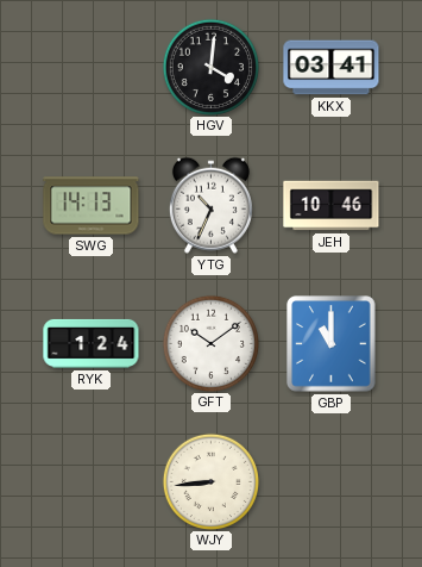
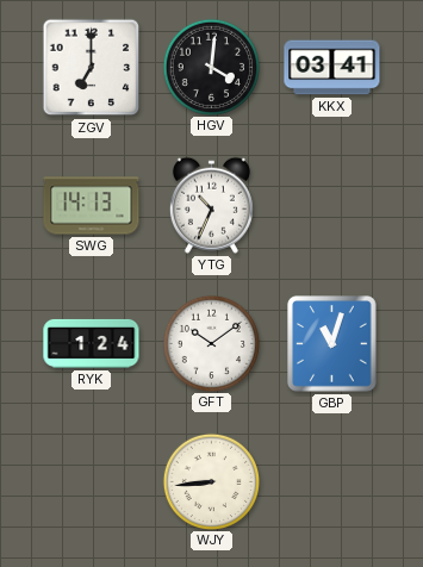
ZGV: none -> 7:00
JEH: 10:46 -> none
GBP: 11:00 -> 11:03
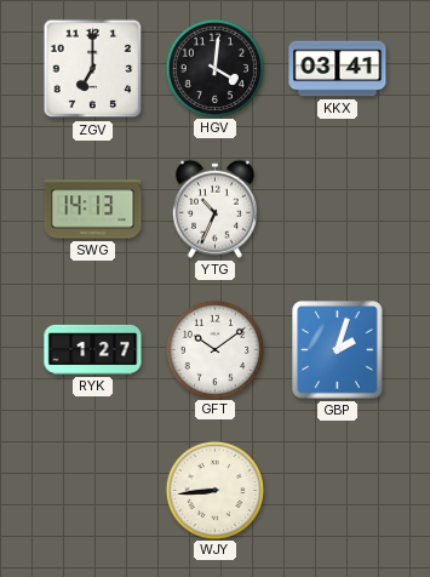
RYK: 1:24 -> 1:27
GBP: 11:03 -> 2:03
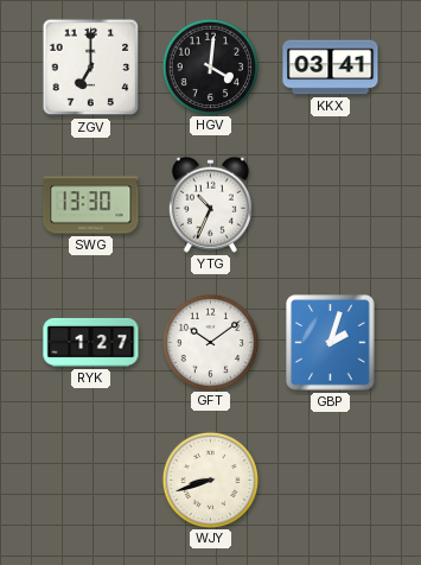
SWG: 14:13 -> 13:30
WJY: 8:44 -> 8:42
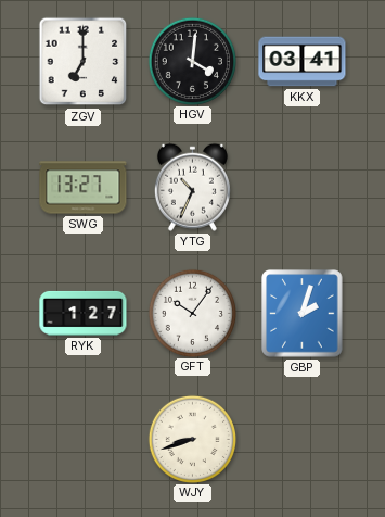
SWG: 13:30 -> 13:27
GFT: 10:09 -> 10:06
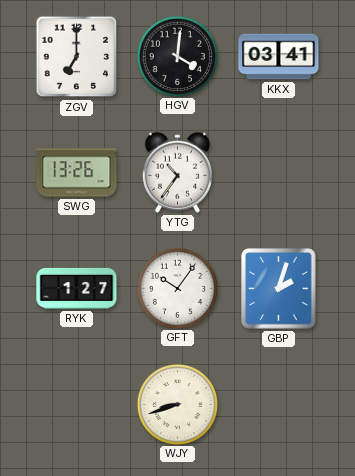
SWG: 13:27 -> 13:26
YTG: 10:34 -> 10:36
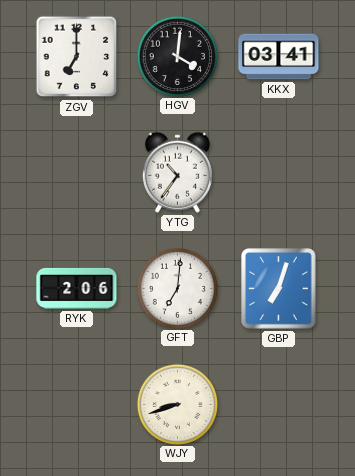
SWG: 13:26 -> none
RYK: 1:27 -> 2:06
GFT: 10:06 -> 7:01
GBP: 2:03 -> 7:03
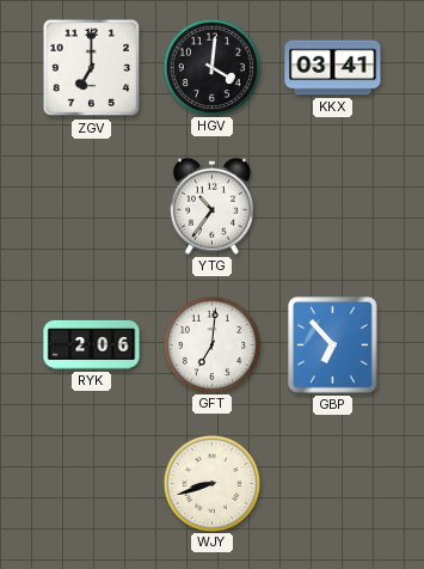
GBP: 7:03 -> 6:53
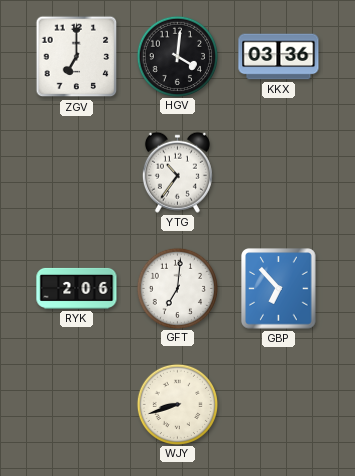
KKX: 03:41 -> 03:36
